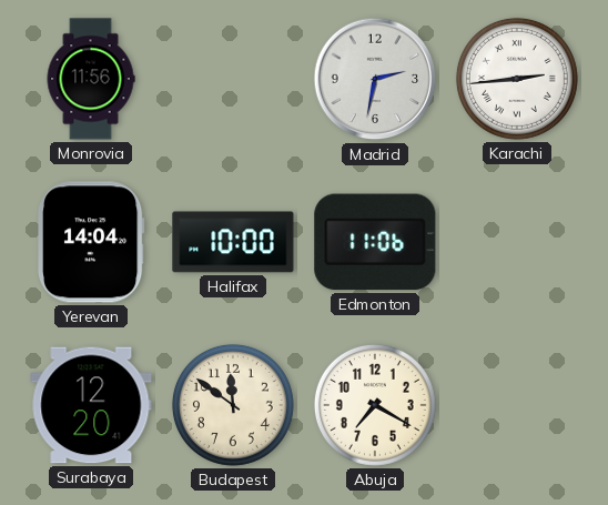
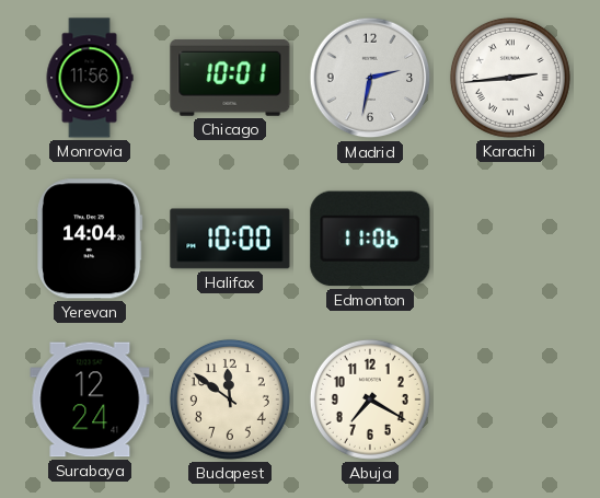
Chicago: none -> 10:01
Surabaya: 12:20 -> 12:24
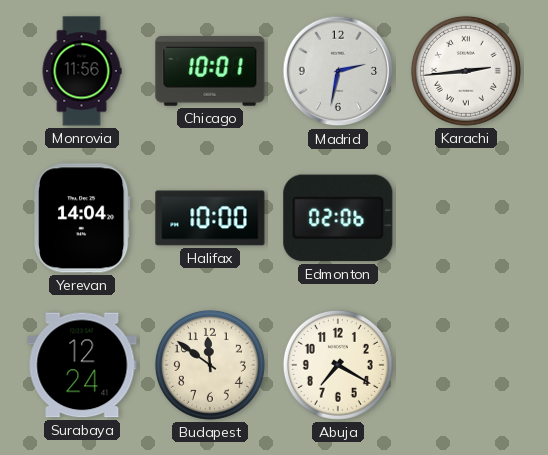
Edmonton: 11:06 -> 02:06
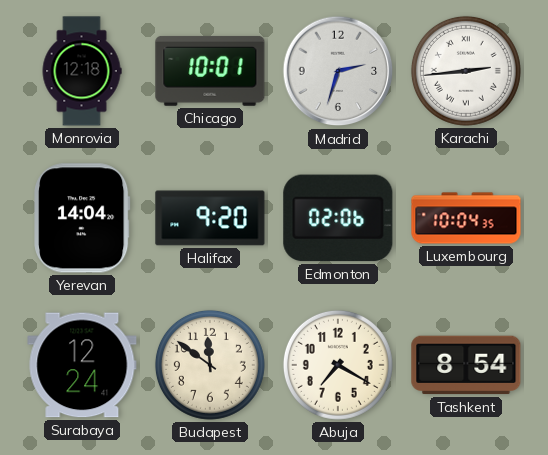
Monrovia: 11:56 -> 12:18
Madrid: 2:32 -> 2:33
Halifax: 10:00 -> 9:20
Luxembourg: none -> 10:04
Tashkent: none -> 8:54
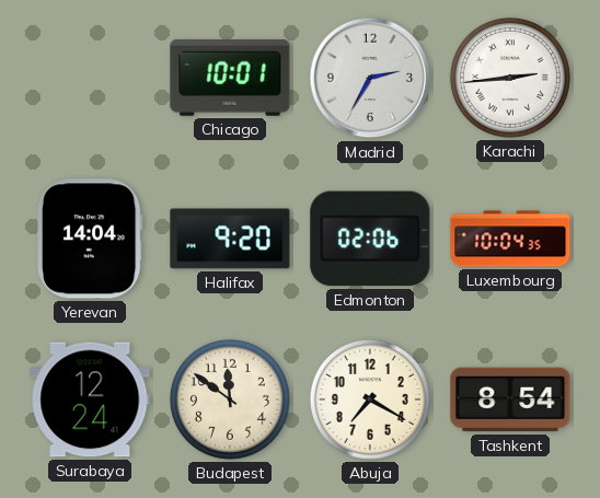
Monrovia: 12:18 -> none
Madrid: 2:33 -> 2:35
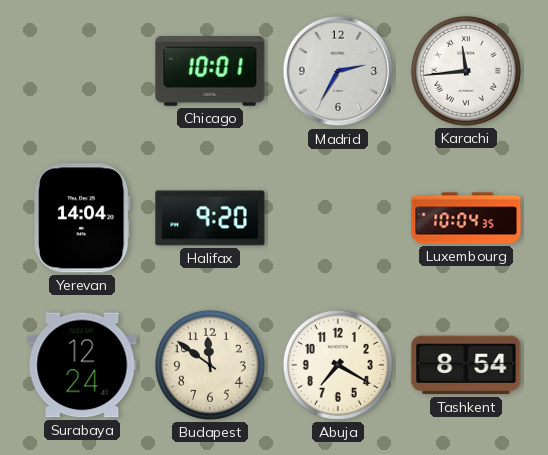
Karachi: 2:44 -> 11:44
Edmonton: 02:06 -> none
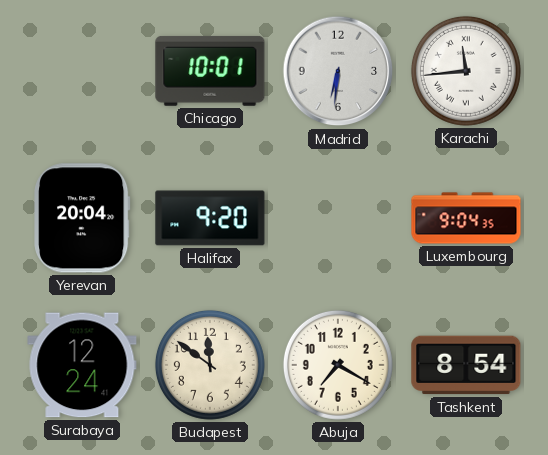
Madrid: 2:35 -> 6:31
Yerevan: 14:04 -> 20:04
Luxembourg: 10:04 -> 9:04
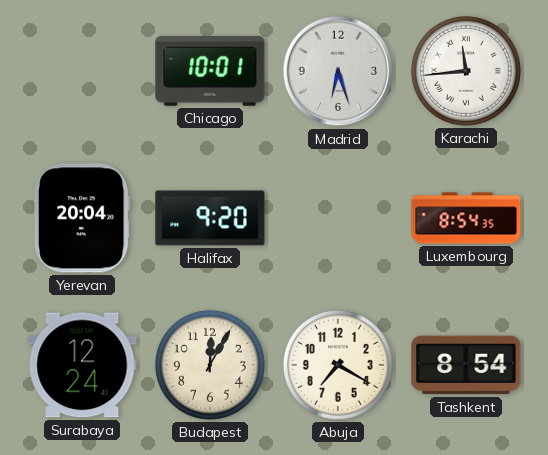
Madrid: 6:31 -> 6:27
Luxembourg: 9:04 -> 8:54
Budapest: 11:51 -> 12:05
